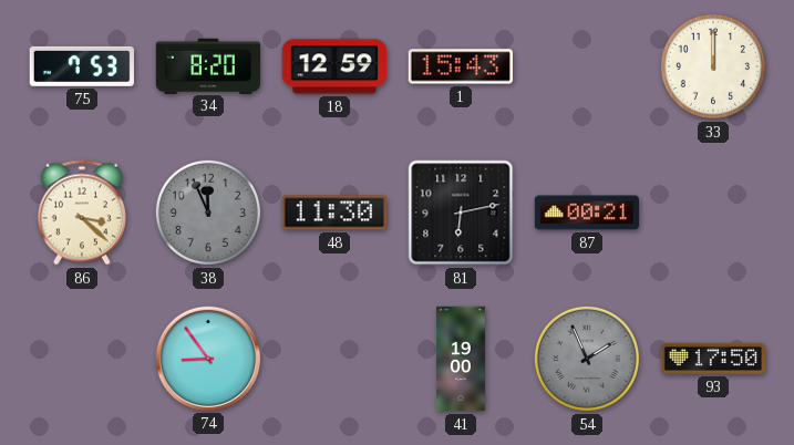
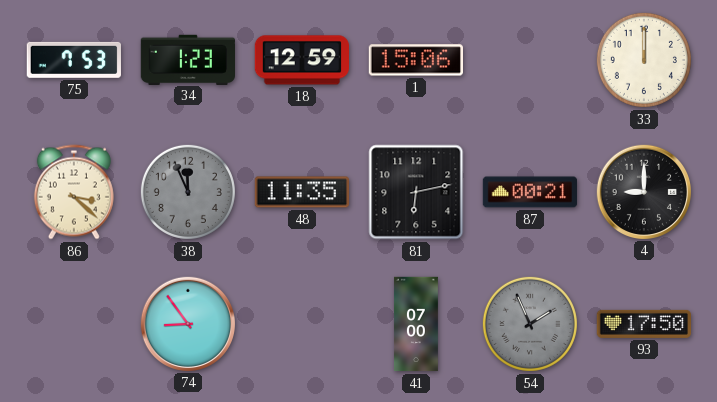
34: 8:20 -> 1:23
1: 15:43 -> 15:06
48: 11:30 -> 11:35
4: none -> 9:00
41: 19:00 -> 07:00
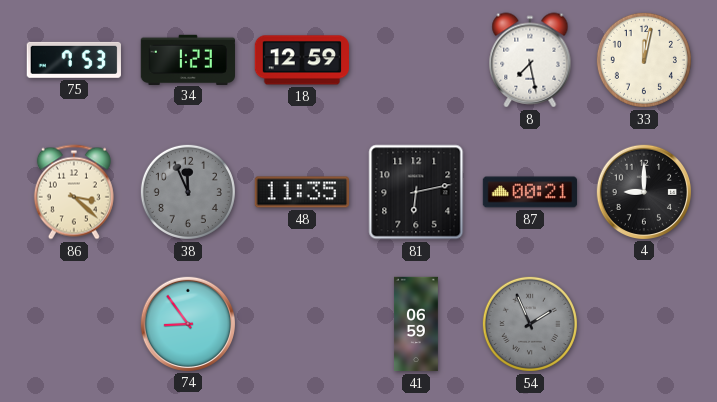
1: 15:06 -> none
8: none -> 7:28
33: 12:00 -> 12:02
41: 07:00 -> 06:59
93: 17:50 -> none
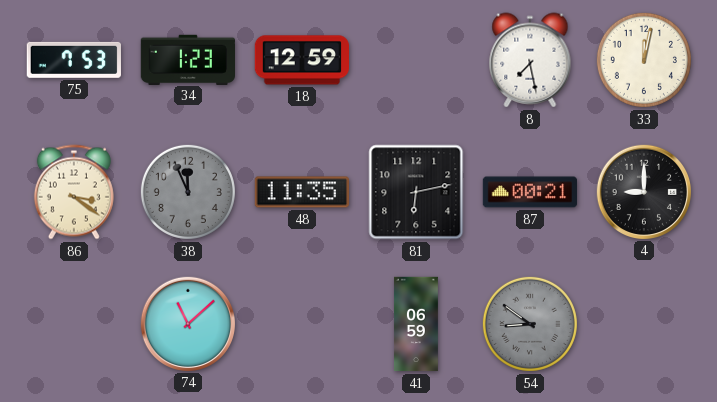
86: 3:22 -> 3:21
74: 8:54 -> 11:08
54: 1:56 -> 8:51
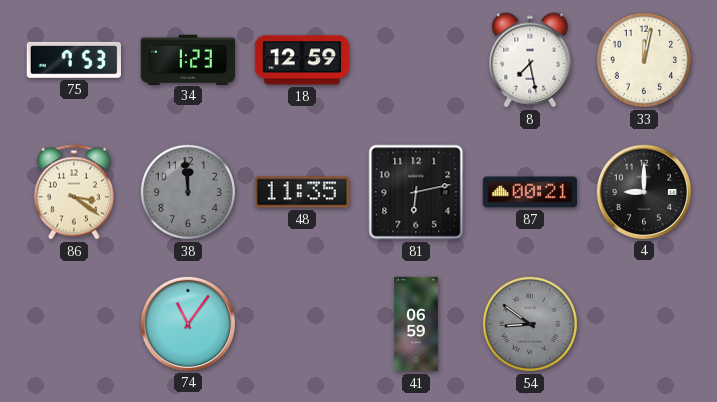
38: 11:56 -> 11:59
74: 11:08 -> 11:06
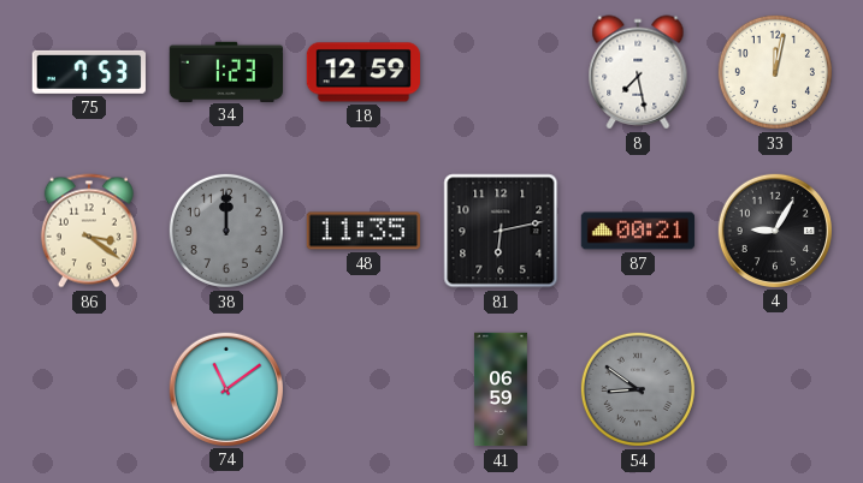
38: 11:59 -> 12:00
4: 9:00 -> 9:05
74: 11:06 -> 11:09
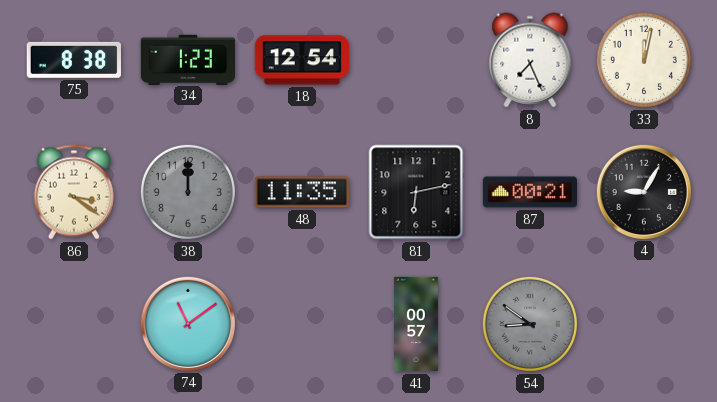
75: 7:53 -> 8:38
18: 12:59 -> 12:54
8: 7:28 -> 7:26
41: 06:59 -> 00:57
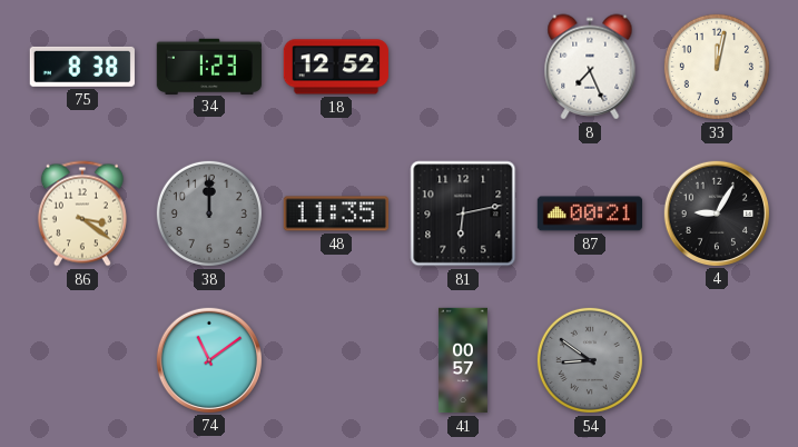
18: 12:54 -> 12:52
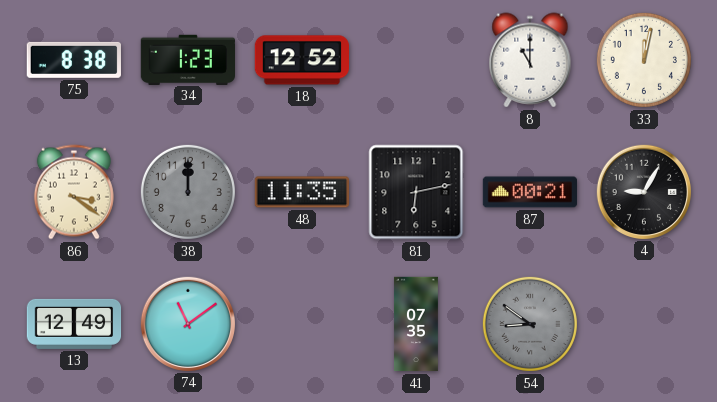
8: 7:26 -> 11:00
13: none -> 12:49
41: 00:57 -> 07:35
